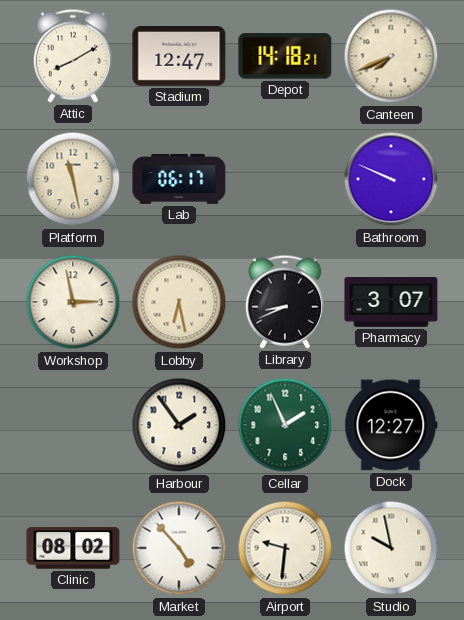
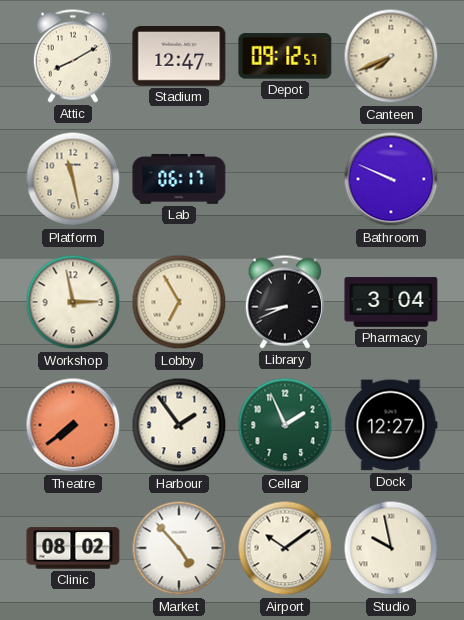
Depot: 14:18 -> 09:12
Lobby: 6:28 -> 6:55
Pharmacy: 3:07 -> 3:04
Theatre: none -> 7:39
Airport: 9:31 -> 10:09
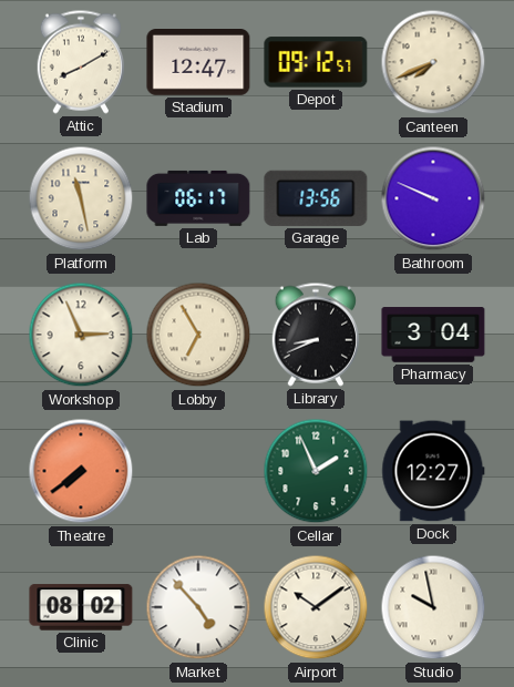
Garage: none -> 13:56
Workshop: 2:58 -> 2:56
Harbour: 1:54 -> none
